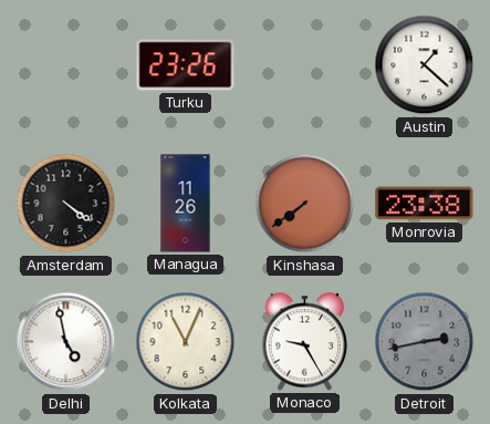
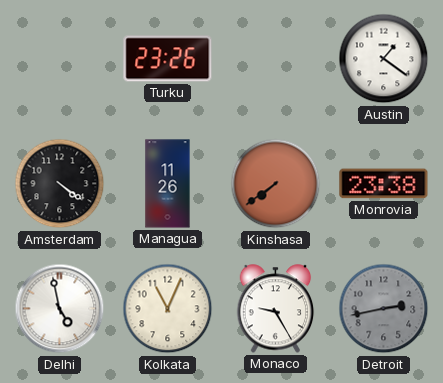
Austin: 1:22 -> 1:21
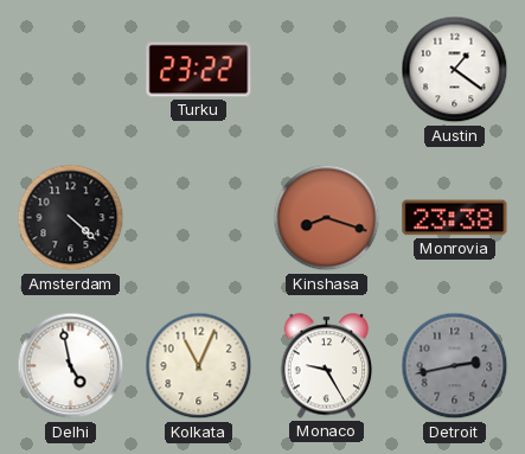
Turku: 23:26 -> 23:22
Amsterdam: 4:21 -> 4:22
Managua: 11:26 -> none
Kinshasa: 7:39 -> 8:18
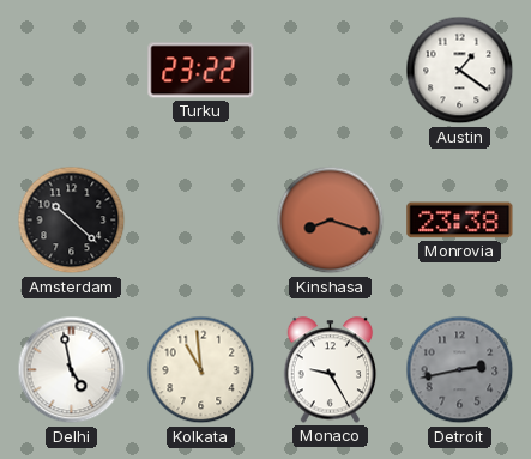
Amsterdam: 4:22 -> 10:22
Kolkata: 11:04 -> 10:59
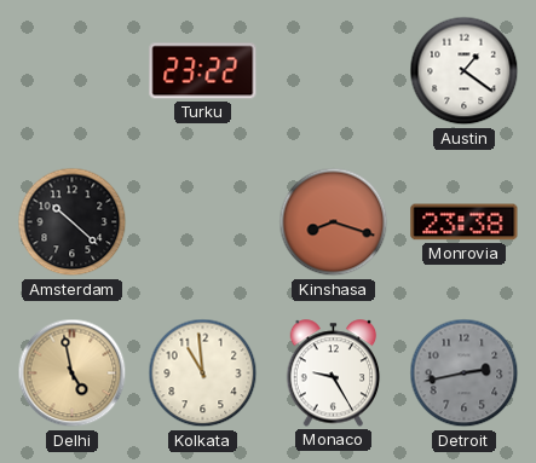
Delhi dial: white -> champagne
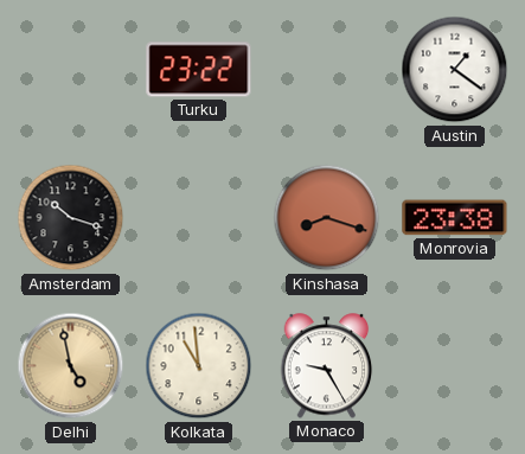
Amsterdam: 10:22 -> 10:18
Detroit: 2:43 -> none
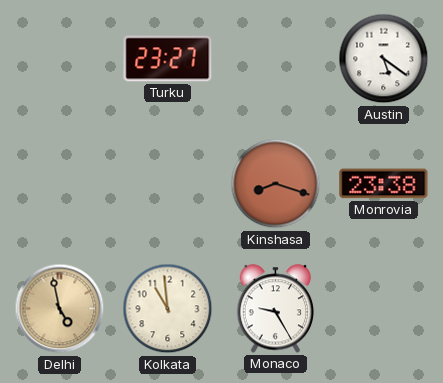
Turku: 23:22 -> 23:27
Austin: 1:21 -> 5:21
Amsterdam: 10:18 -> none
